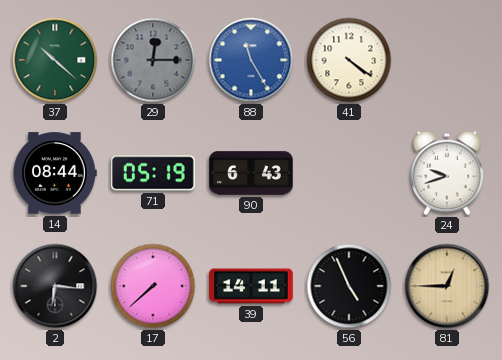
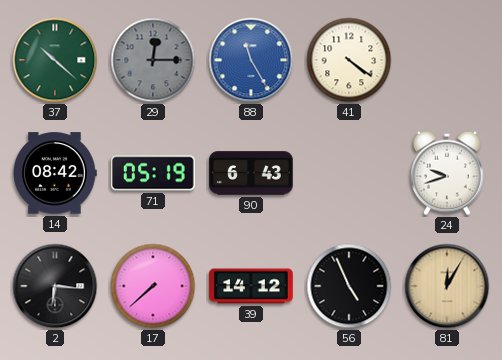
14: 08:44 -> 08:42
39: 14:11 -> 14:12
81: 12:45 -> 12:05
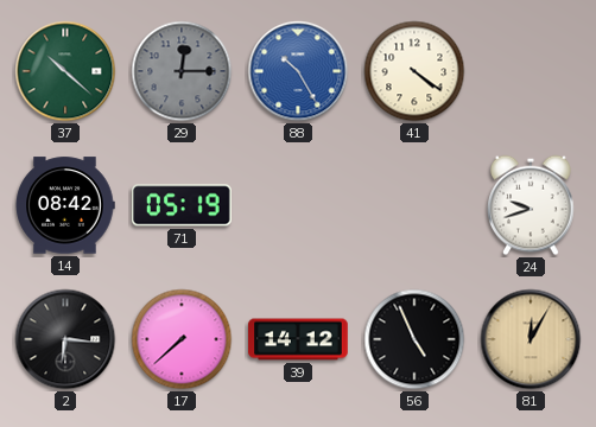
88: 11:25 -> 10:25
90: 6:43 -> none
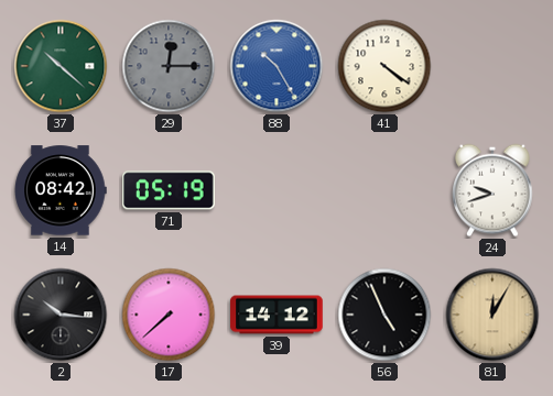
2: 6:16 -> 10:16
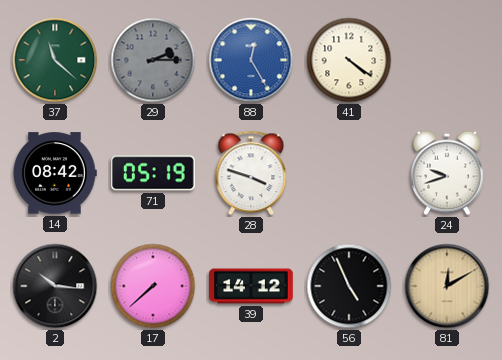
37: 10:22 -> 11:22
29: 12:15 -> 2:15
88: 10:25 -> 12:25
28: none -> 3:48
81: 12:05 -> 12:10
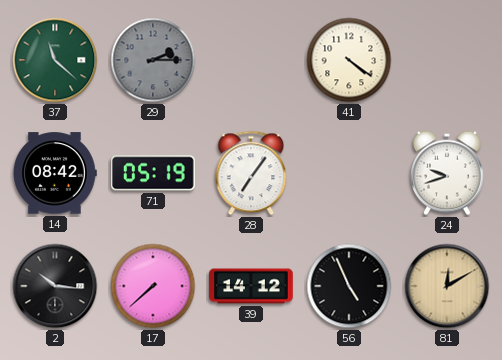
88: 12:25 -> none
28: 3:48 -> 7:06
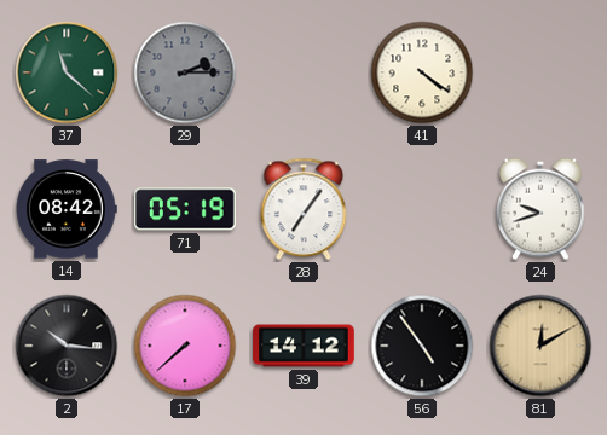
56: 4:56 -> 4:54
